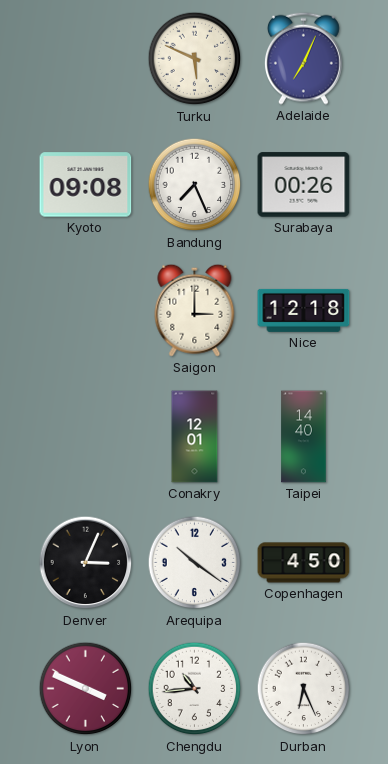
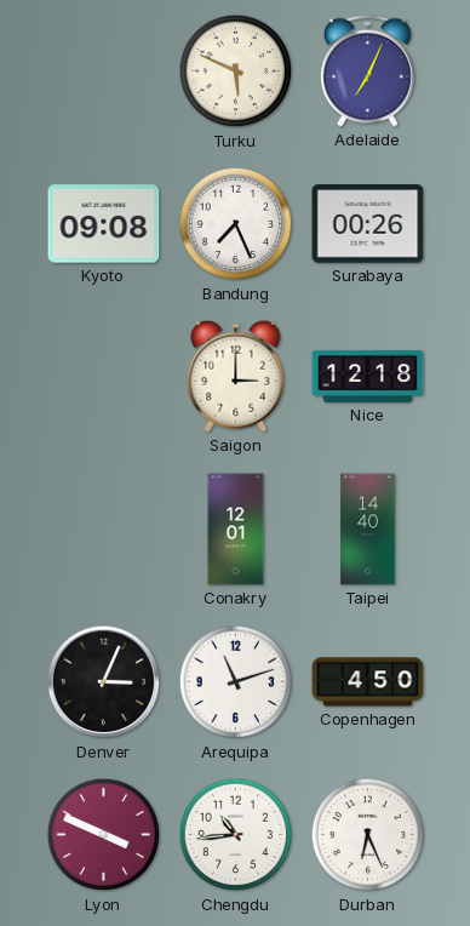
Arequipa: 10:21 -> 11:12
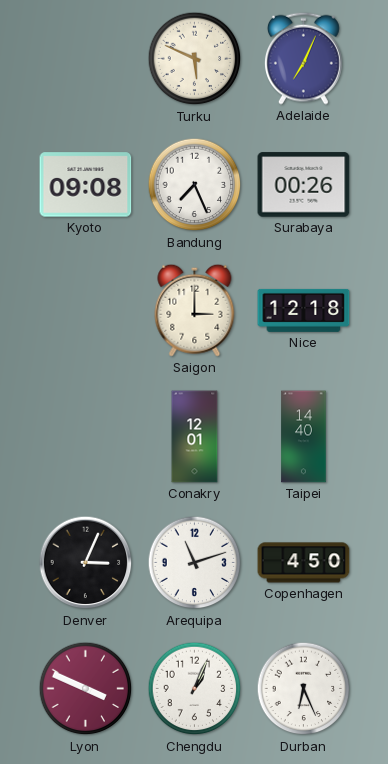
Chengdu: 10:44 -> 1:04
